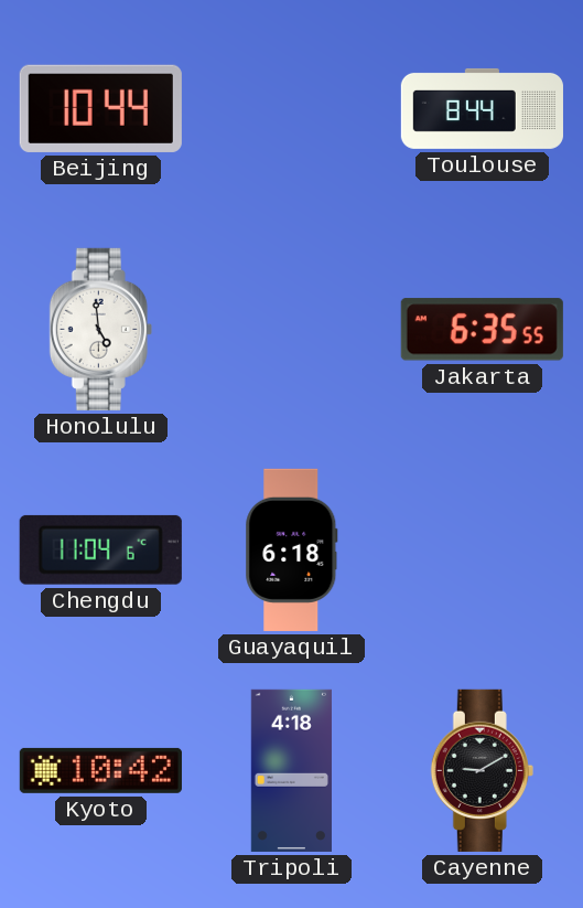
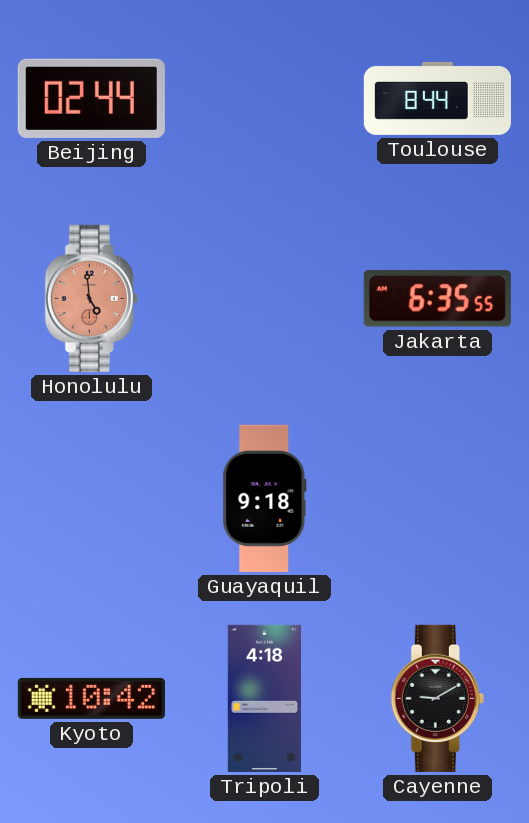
Beijing: 10:44 -> 02:44
Honolulu dial: white -> salmon
Chengdu: 11:04 -> none
Guayaquil: 6:18 -> 9:18
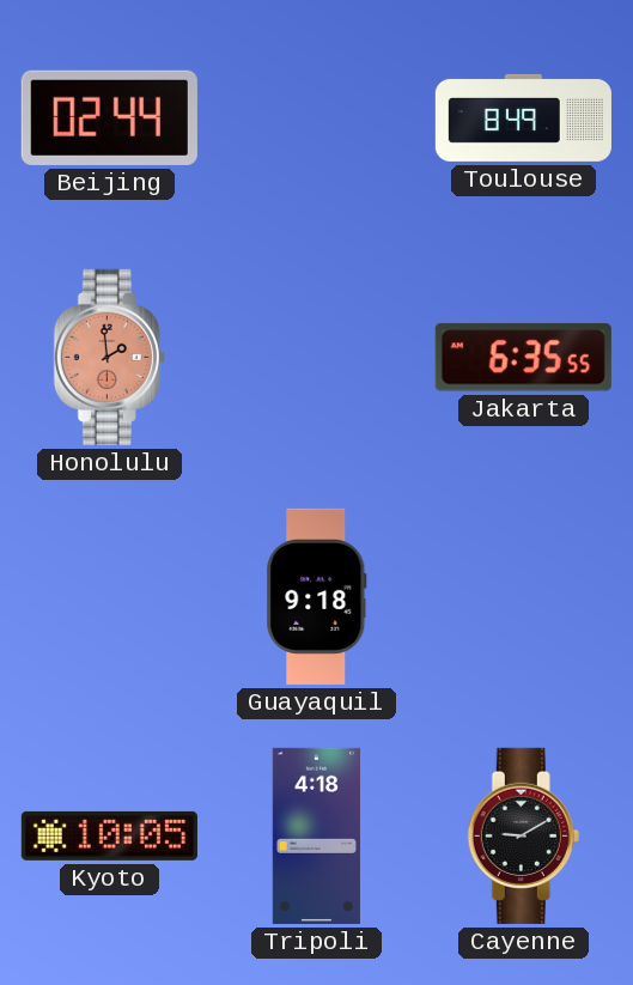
Toulouse: 8:44 -> 8:49
Honolulu: 4:59 -> 1:59
Kyoto: 10:42 -> 10:05
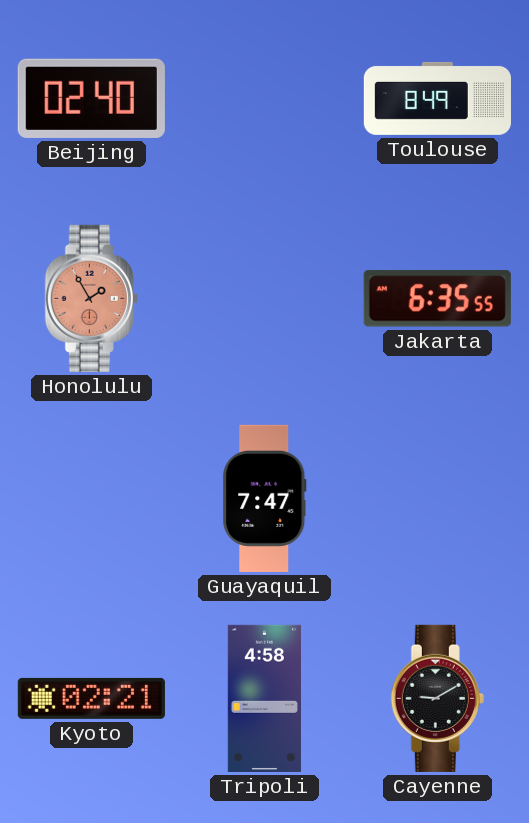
Beijing: 02:44 -> 02:40
Honolulu: 1:59 -> 1:55
Guayaquil: 9:18 -> 7:47
Kyoto: 10:05 -> 02:21
Tripoli: 4:18 -> 4:58
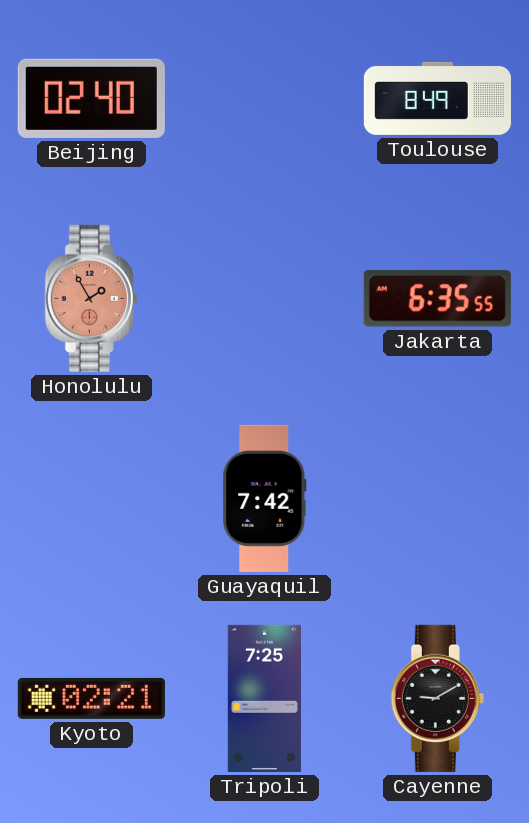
Guayaquil: 7:47 -> 7:42
Tripoli: 4:58 -> 7:25
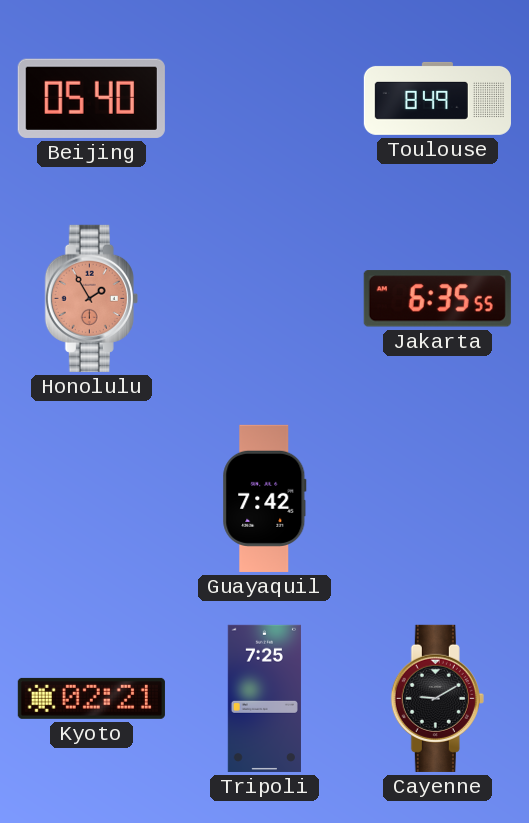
Beijing: 02:40 -> 05:40
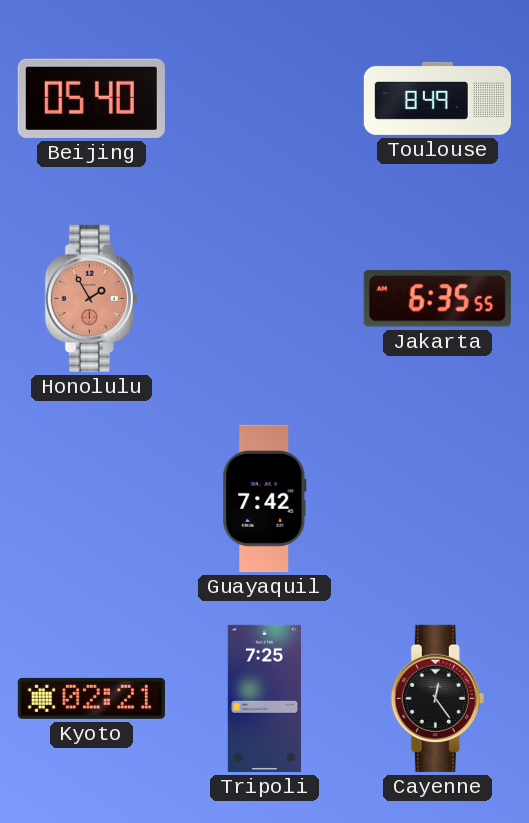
Cayenne: 9:10 -> 12:24
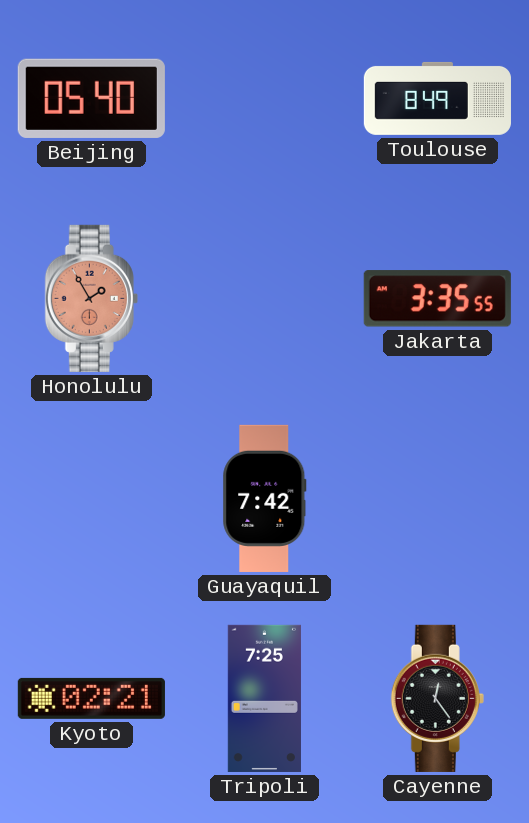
Jakarta: 6:35 -> 3:35
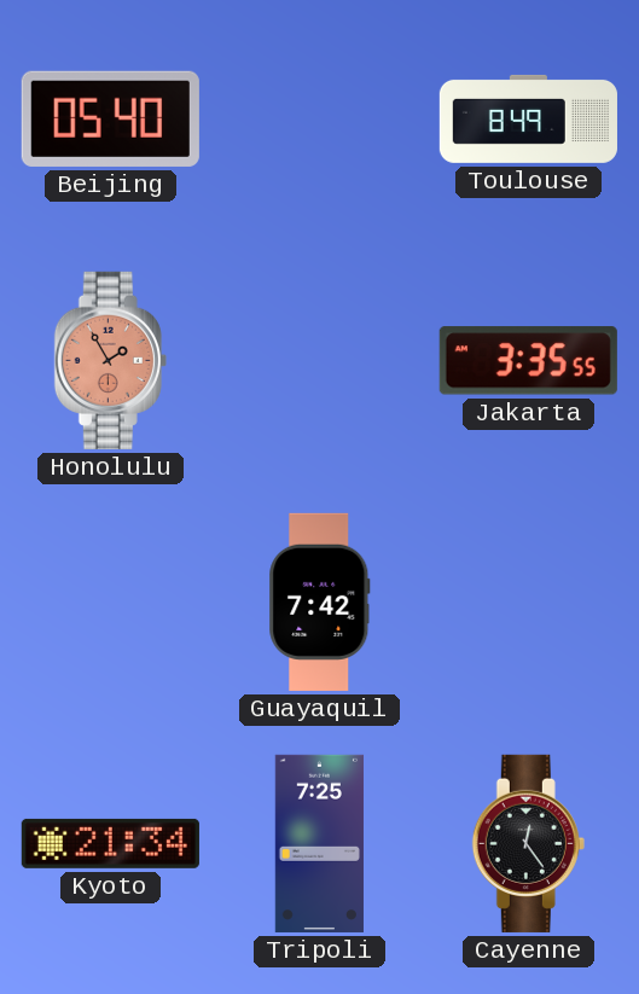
Kyoto: 02:21 -> 21:34
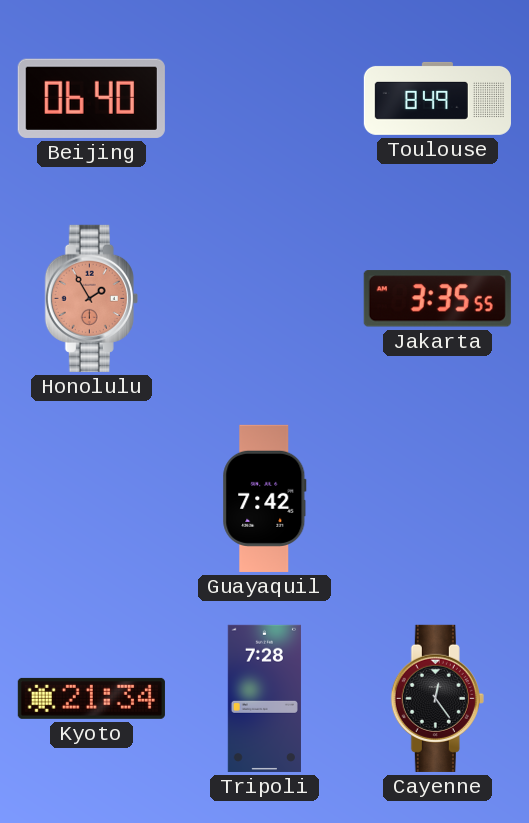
Beijing: 05:40 -> 06:40
Tripoli: 7:25 -> 7:28
